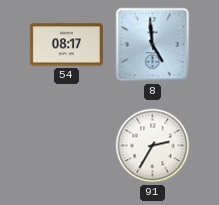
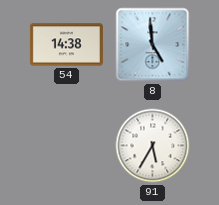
54: 08:17 -> 14:38
91: 2:35 -> 5:35
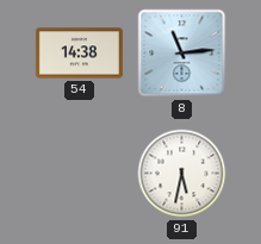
8: 4:59 -> 11:14
91: 5:35 -> 5:32
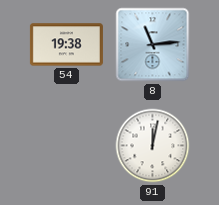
54: 14:38 -> 19:38
91: 5:32 -> 12:02
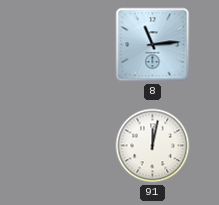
54: 19:38 -> none
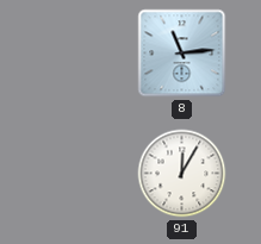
91: 12:02 -> 12:05
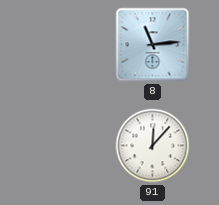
91: 12:05 -> 12:07
